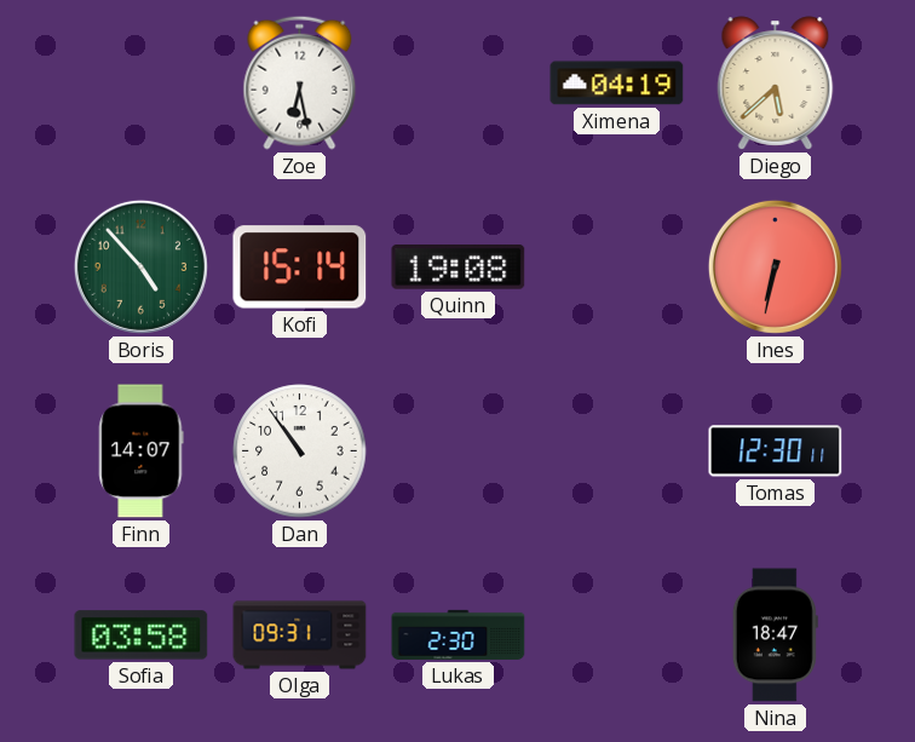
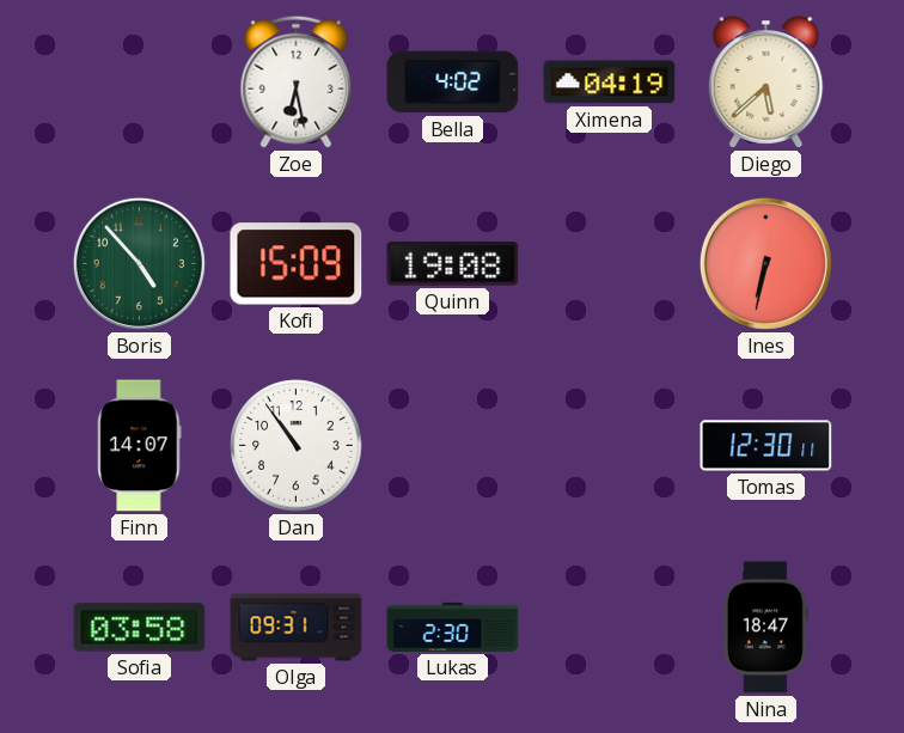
Bella: none -> 4:02
Kofi: 15:14 -> 15:09
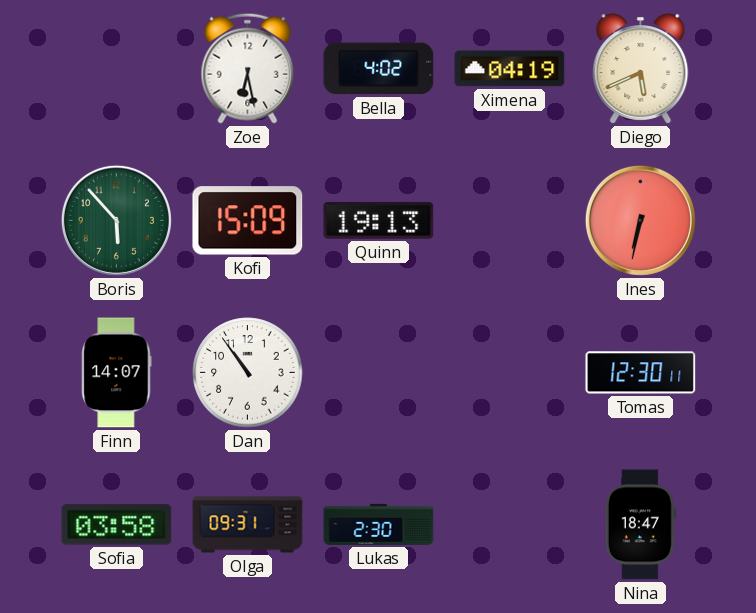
Diego: 5:38 -> 5:41
Boris: 4:53 -> 5:53
Quinn: 19:08 -> 19:13
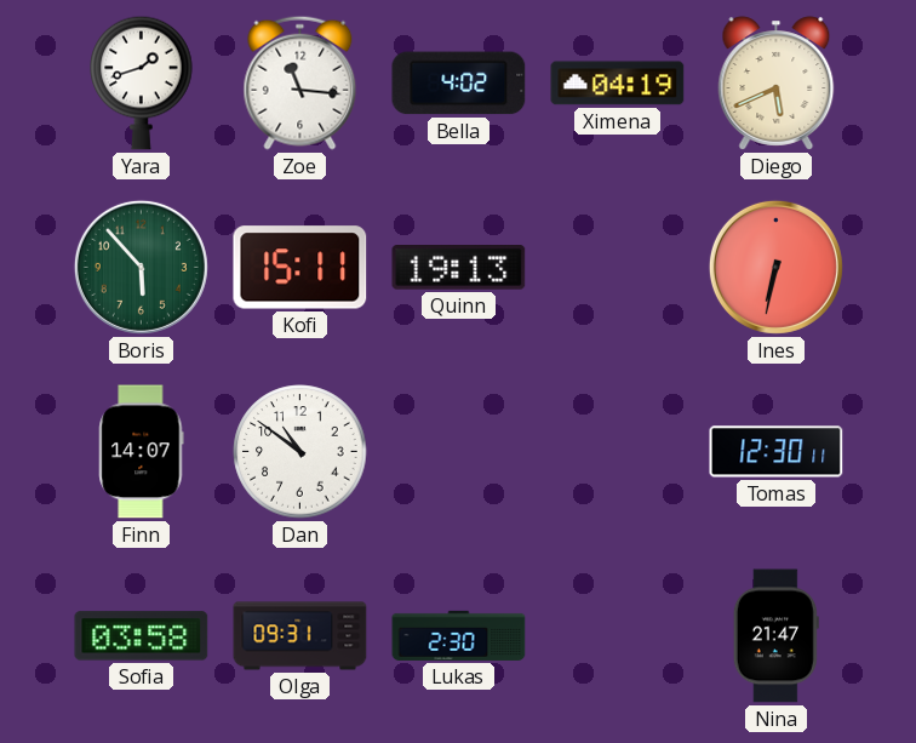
Yara: none -> 1:42
Zoe: 6:28 -> 11:16
Kofi: 15:09 -> 15:11
Dan: 10:54 -> 10:51
Nina: 18:47 -> 21:47
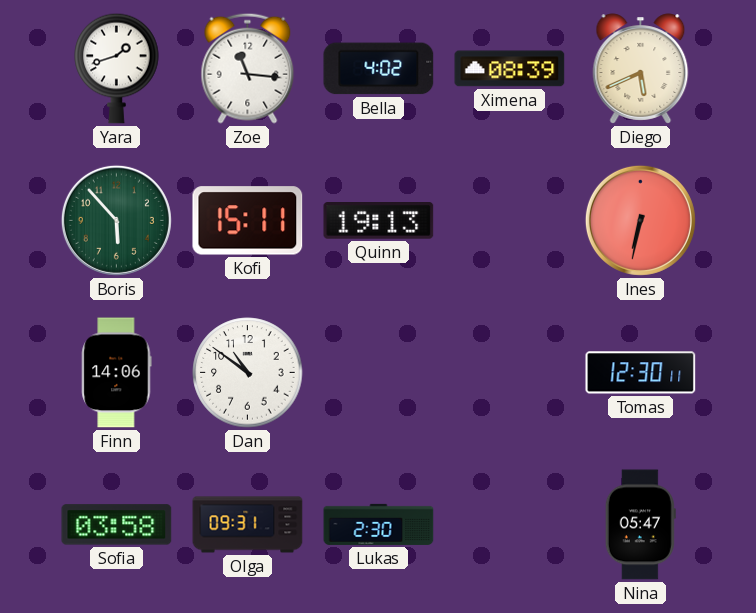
Ximena: 04:19 -> 08:39
Finn: 14:07 -> 14:06
Nina: 21:47 -> 05:47
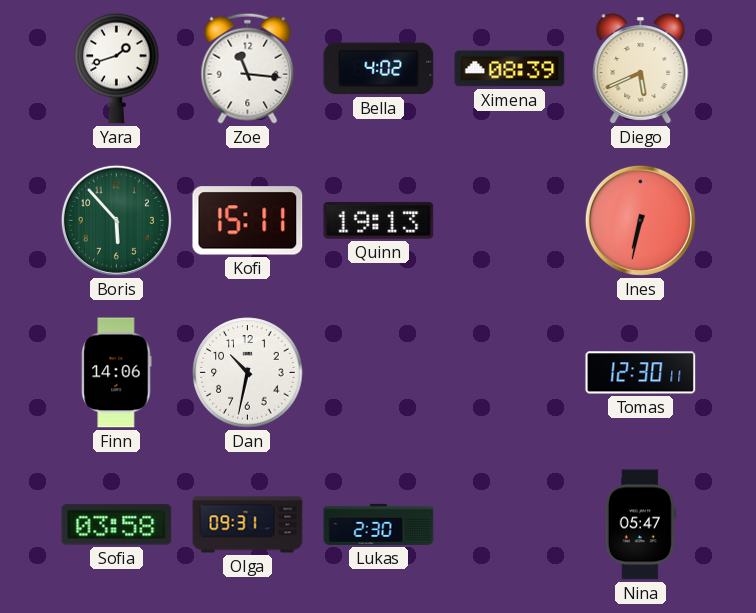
Dan: 10:51 -> 10:32
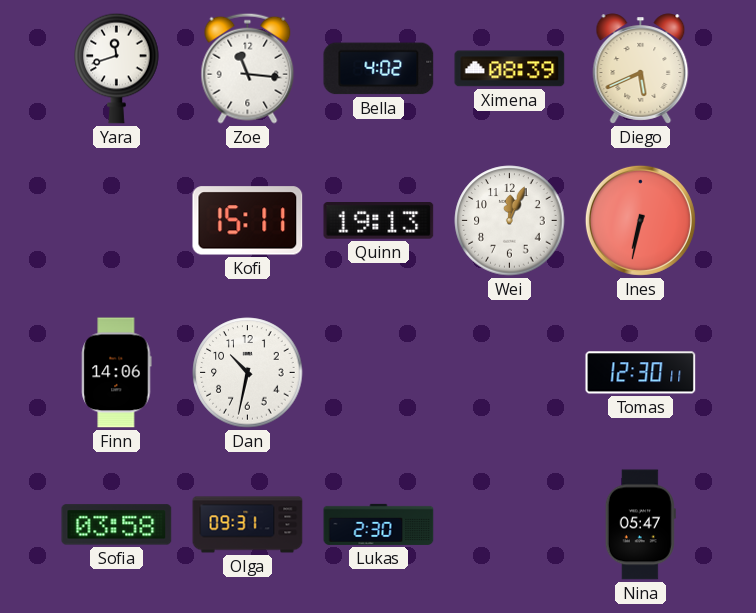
Yara: 1:42 -> 11:42
Boris: 5:53 -> none
Wei: none -> 12:04
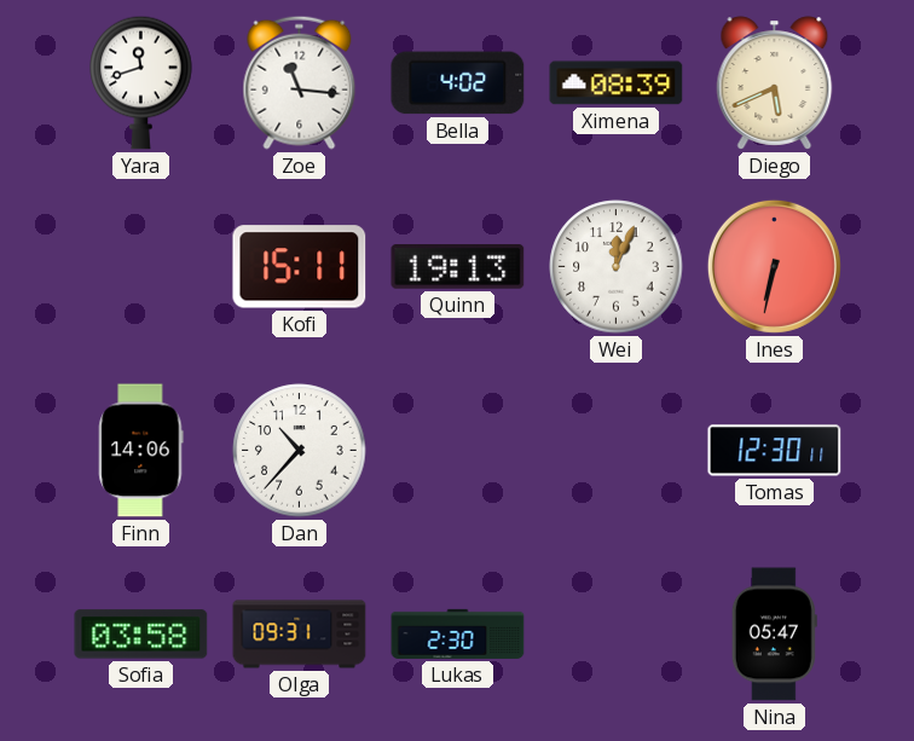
Dan: 10:32 -> 10:37
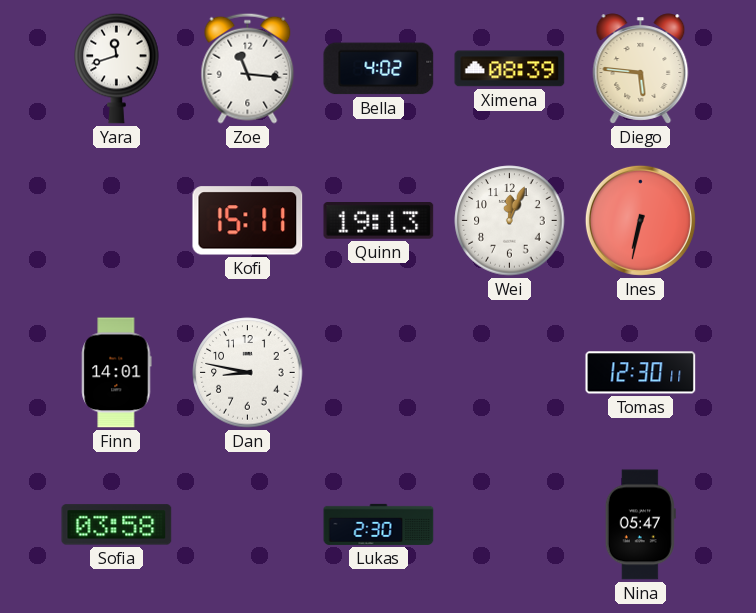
Diego: 5:41 -> 5:46
Finn: 14:06 -> 14:01
Dan: 10:37 -> 8:47
Olga: 09:31 -> none
